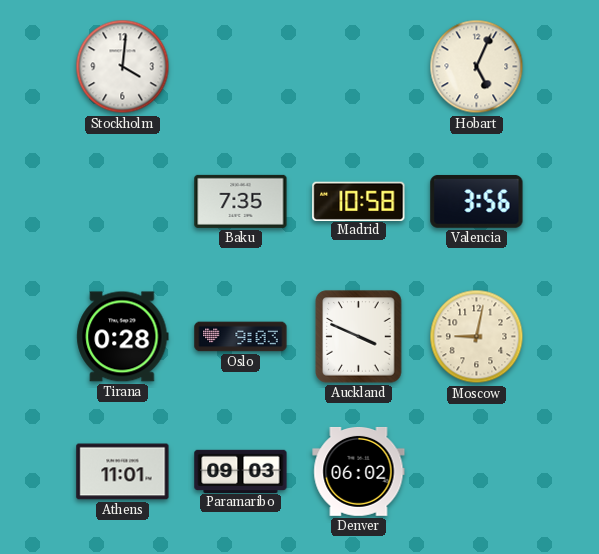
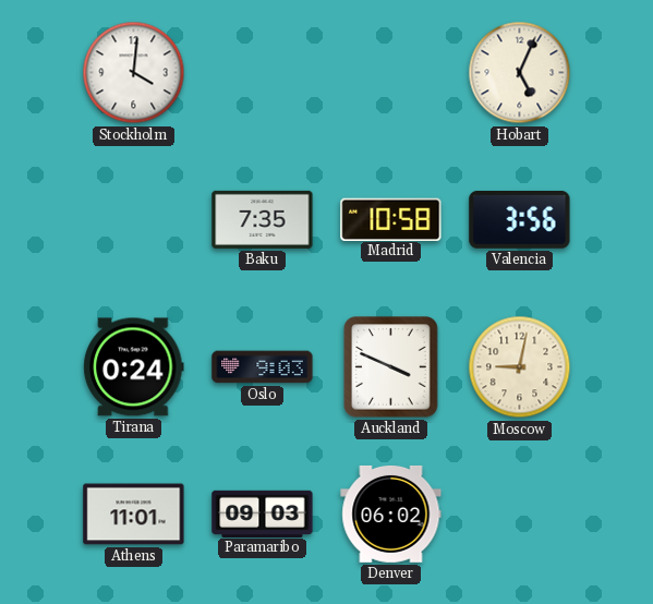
Tirana: 0:28 -> 0:24
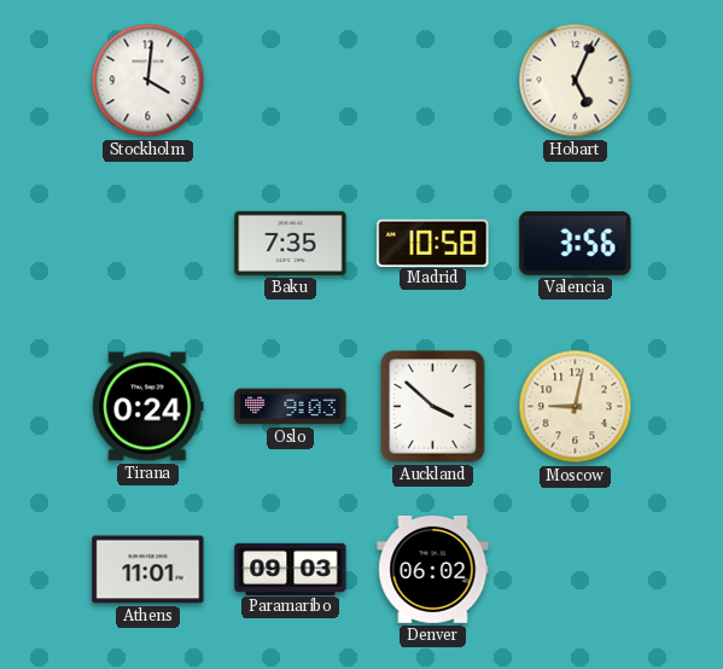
Auckland: 3:49 -> 3:52
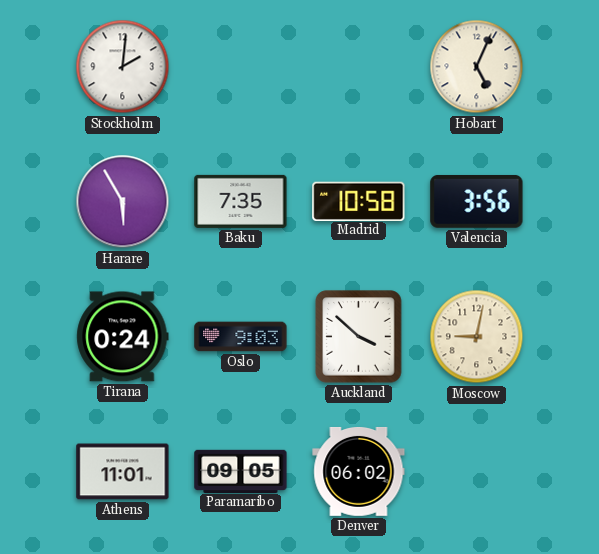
Stockholm: 4:01 -> 2:01
Harare: none -> 5:55
Paramaribo: 09:03 -> 09:05
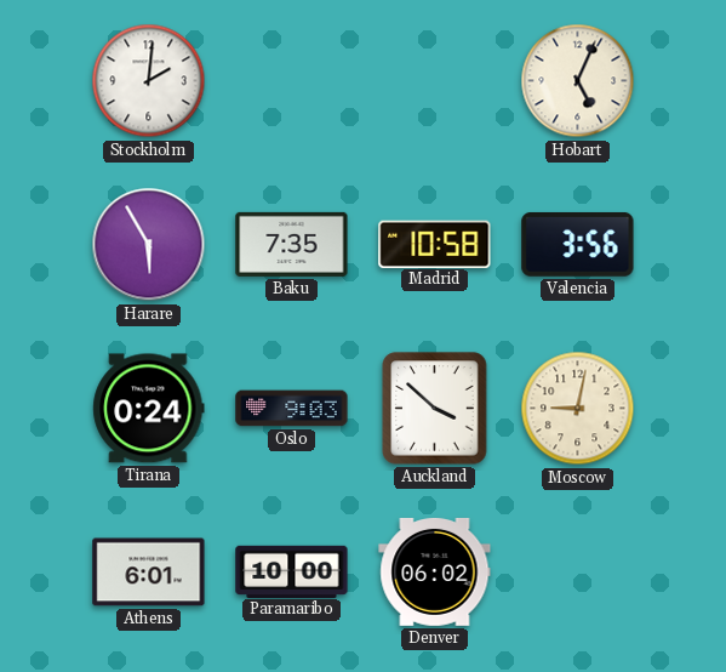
Athens: 11:01 -> 6:01
Paramaribo: 09:05 -> 10:00
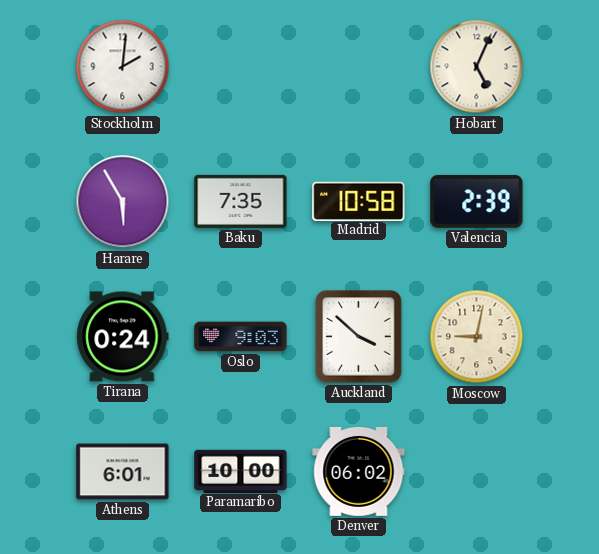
Valencia: 3:56 -> 2:39
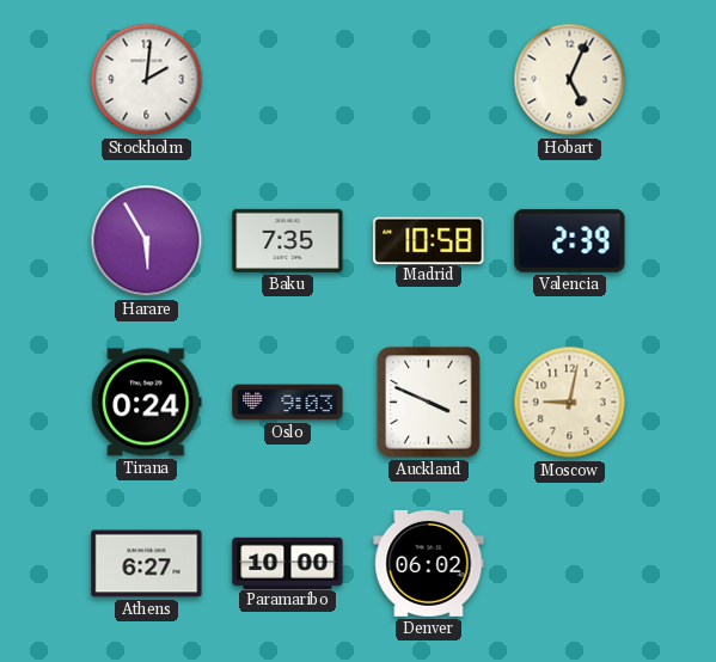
Auckland: 3:52 -> 3:49
Athens: 6:01 -> 6:27
